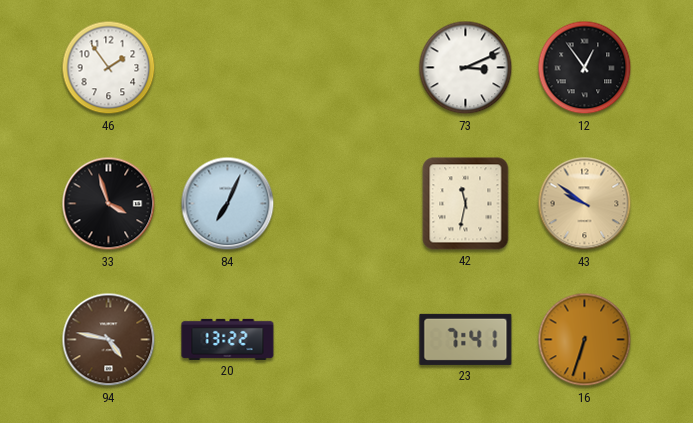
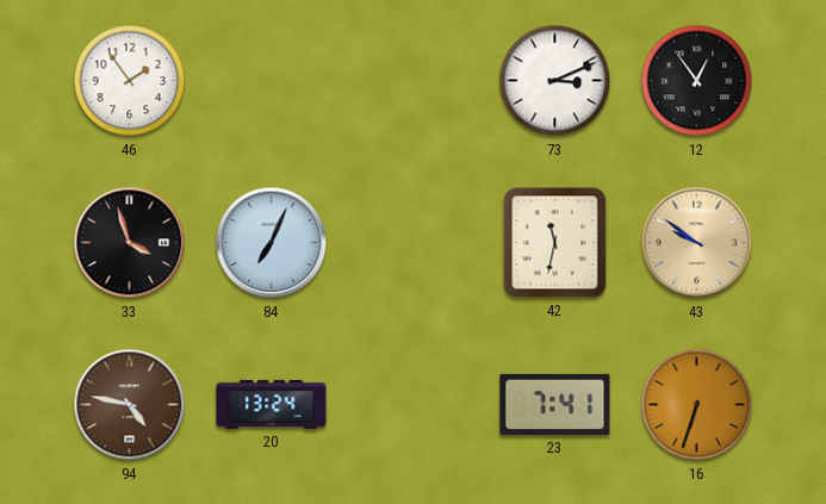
20: 13:22 -> 13:24
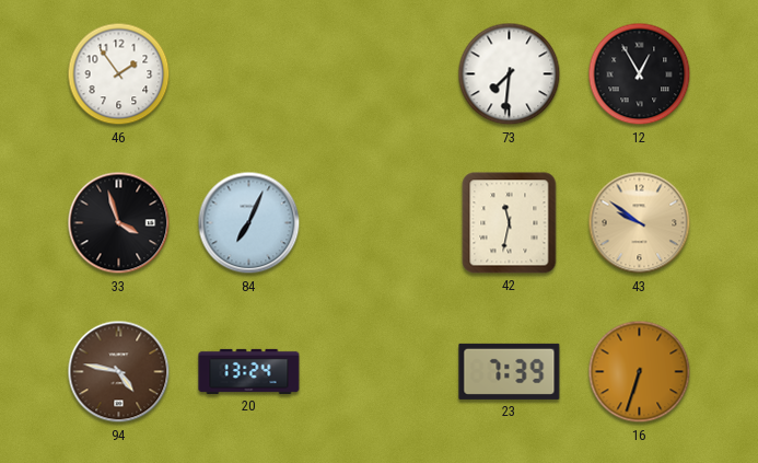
73: 3:11 -> 7:31
12: 12:54 -> 12:55
23: 7:41 -> 7:39
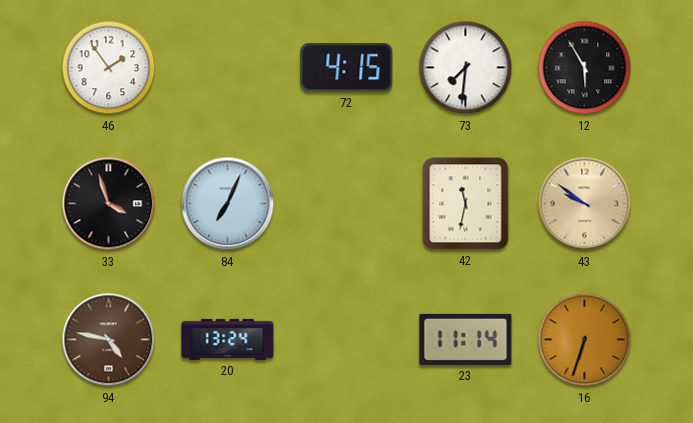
72: none -> 4:15
12: 12:55 -> 5:55
23: 7:39 -> 11:14
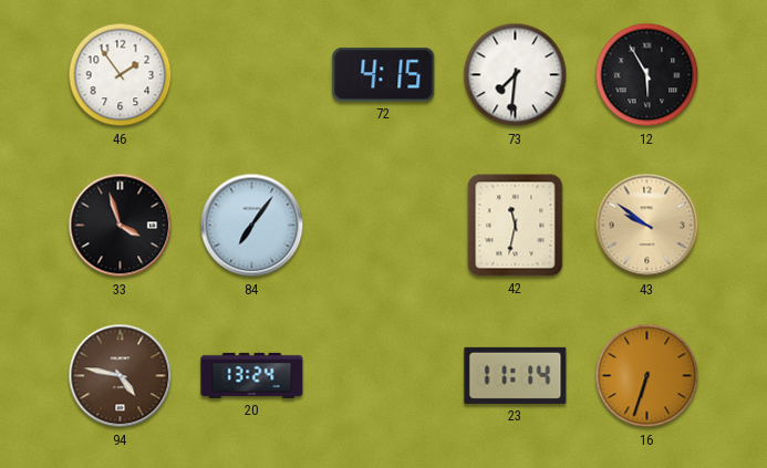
84: 7:04 -> 7:06
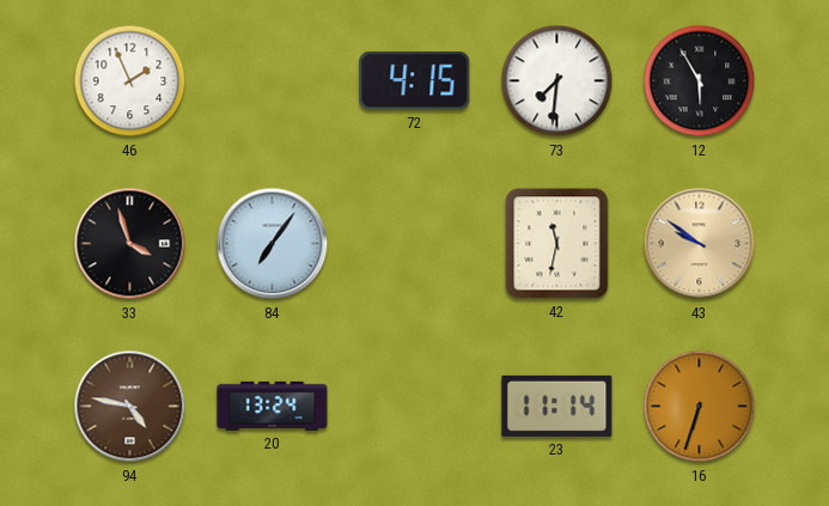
46: 1:54 -> 1:56
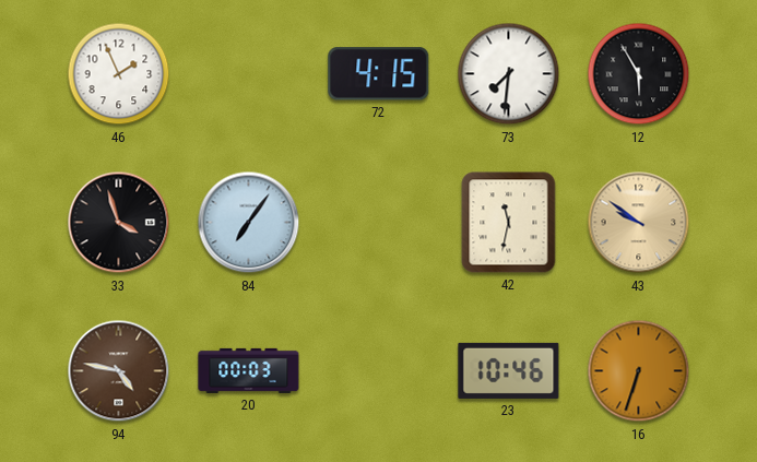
20: 13:24 -> 00:03
23: 11:14 -> 10:46
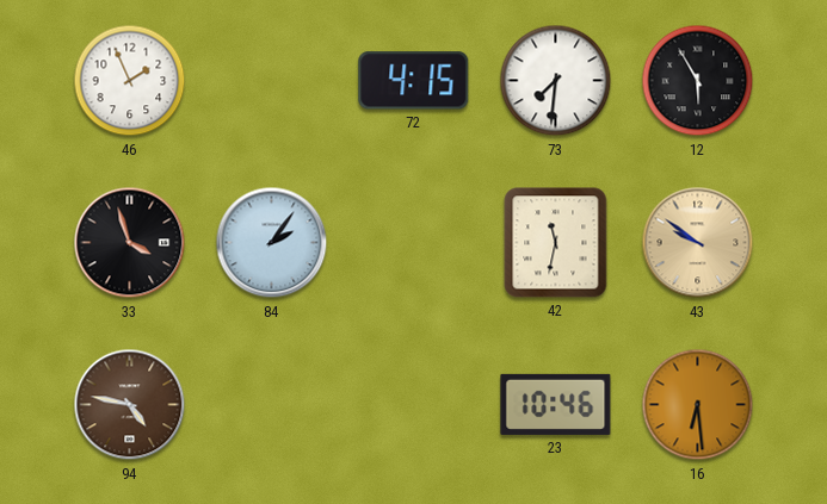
84: 7:06 -> 2:06
20: 00:03 -> none
16: 6:33 -> 6:29
